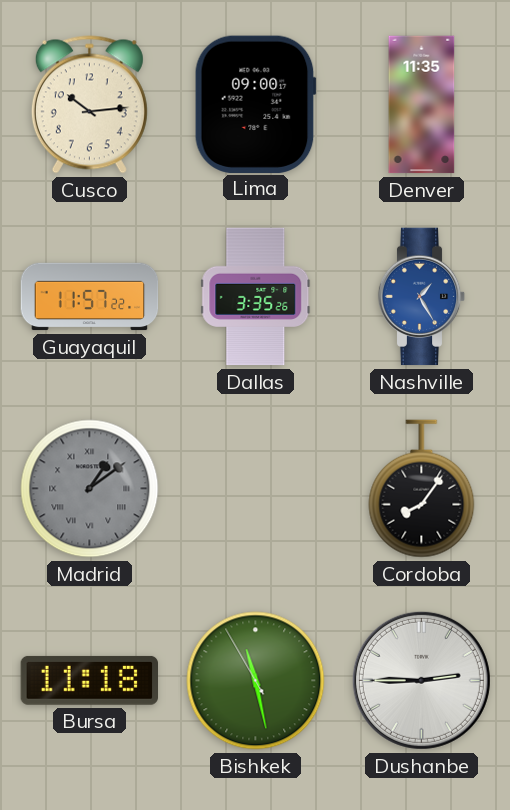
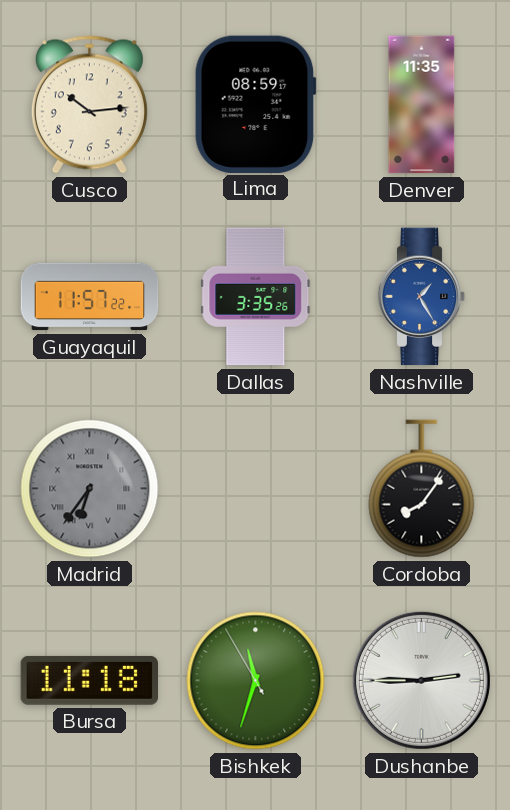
Lima: 09:00 -> 08:59
Madrid: 1:09 -> 6:36
Bishkek: 11:27 -> 11:32
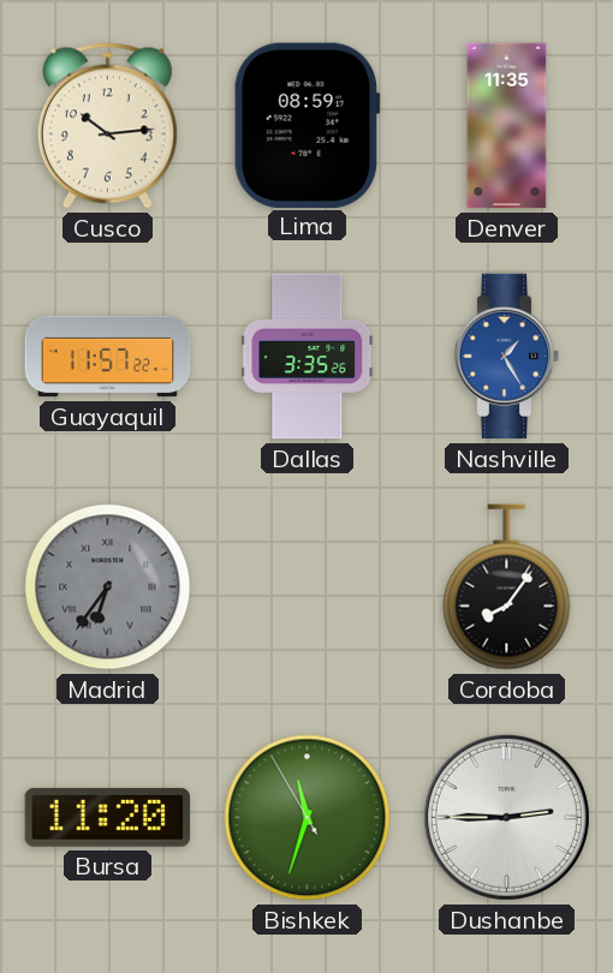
Bursa: 11:18 -> 11:20
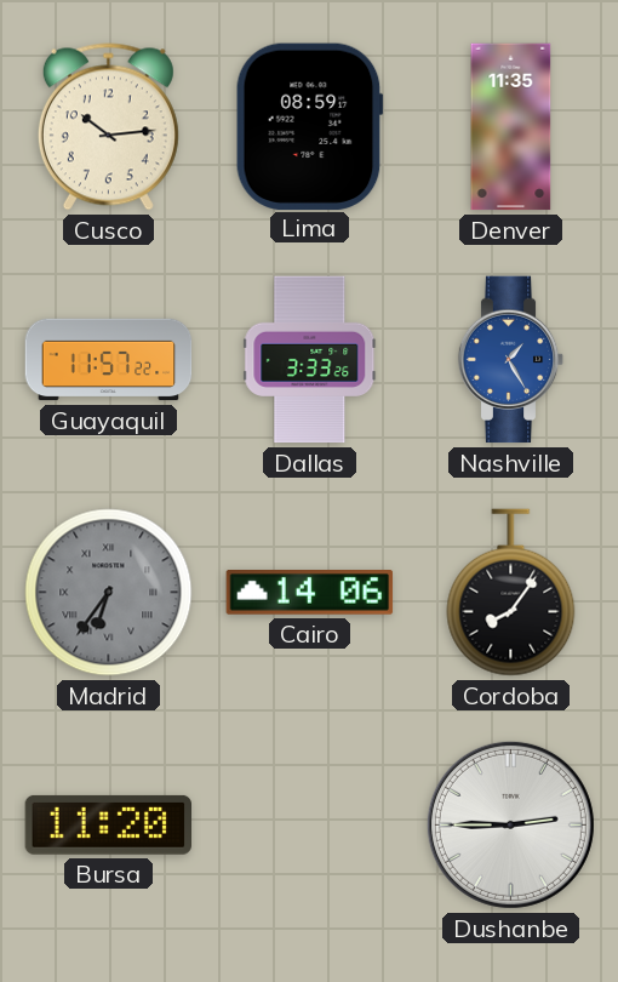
Dallas: 3:35 -> 3:33
Cairo: none -> 14:06
Bishkek: 11:32 -> none
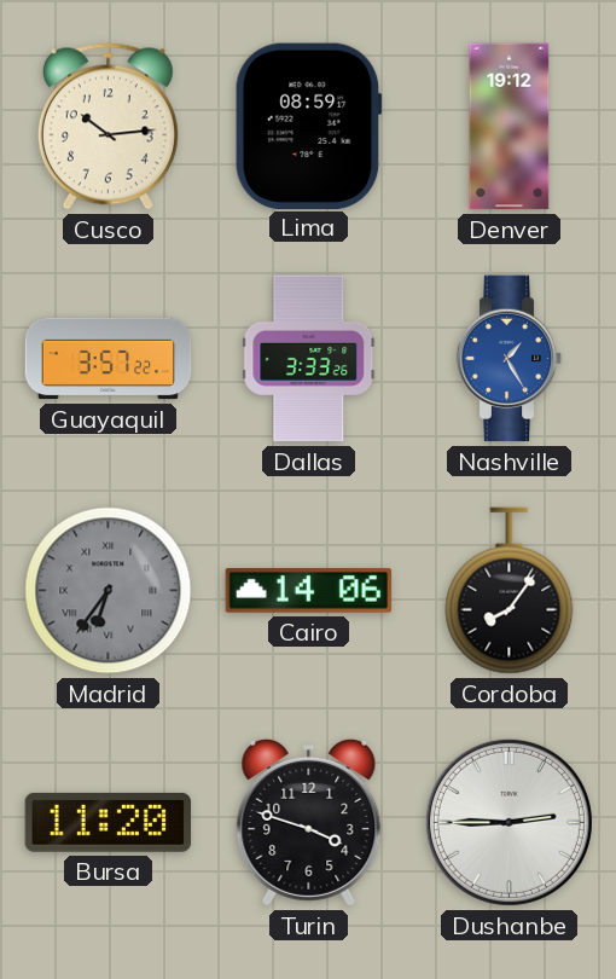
Denver: 11:35 -> 19:12
Guayaquil: 11:57 -> 3:57
Turin: none -> 3:48
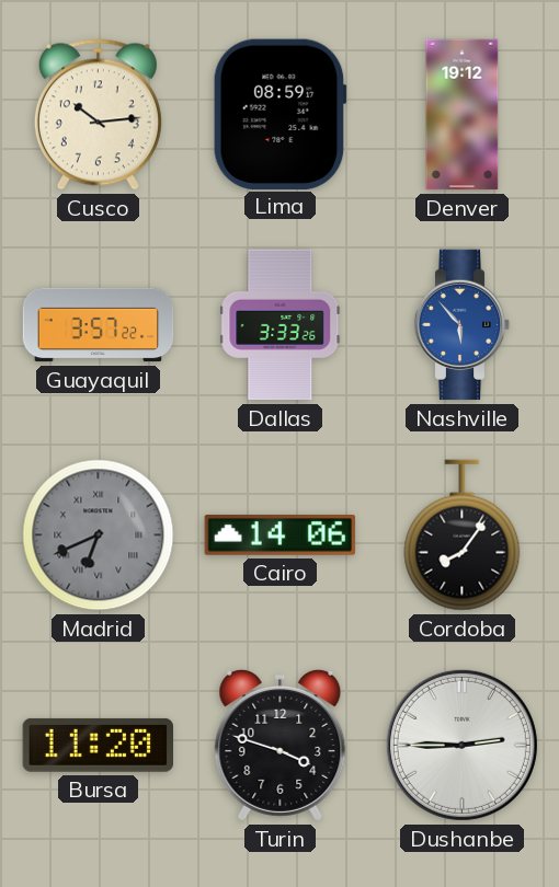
Nashville: 1:25 -> 5:53
Madrid: 6:36 -> 6:41
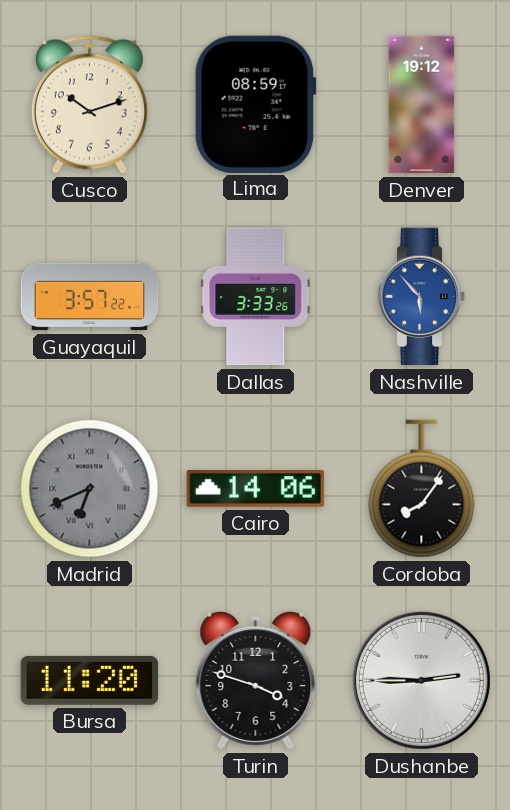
Cusco: 10:14 -> 10:12
